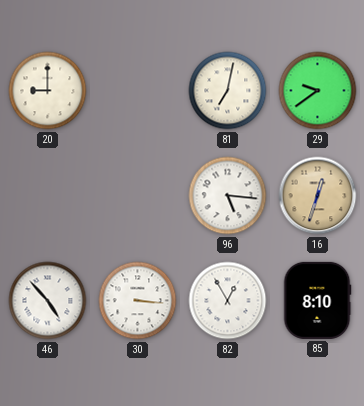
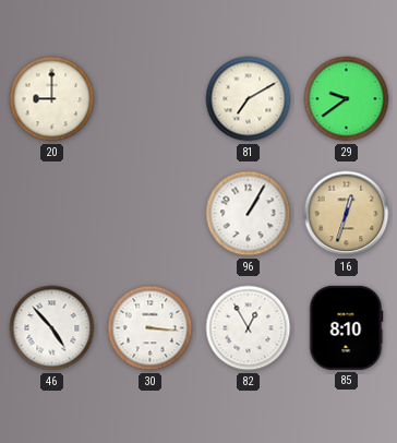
81: 7:02 -> 7:10
96: 5:16 -> 1:05
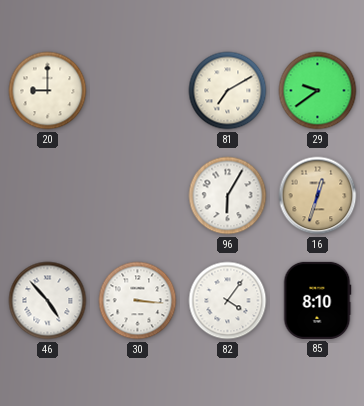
96: 1:05 -> 6:05
82: 12:55 -> 4:06
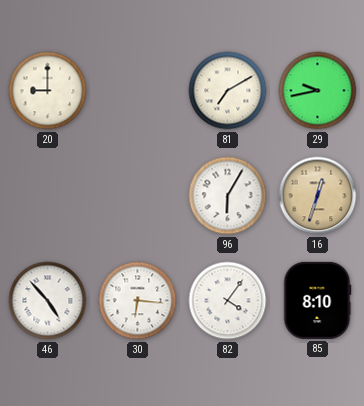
29: 9:39 -> 9:43
30: 3:16 -> 6:16
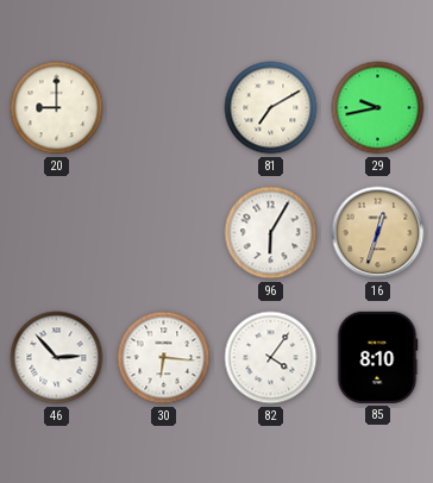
46: 4:53 -> 2:53
